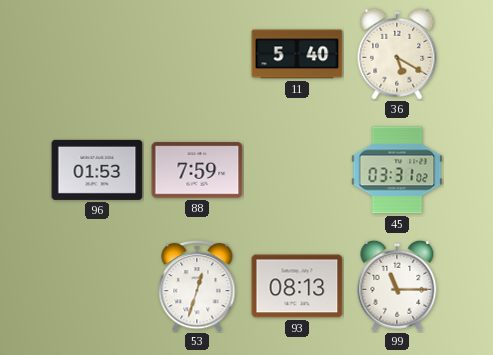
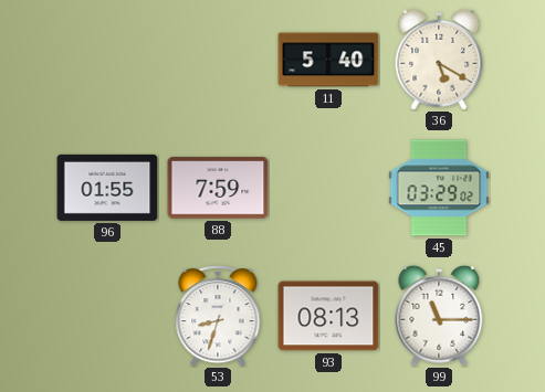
96: 01:53 -> 01:55
45: 03:31 -> 03:29
53: 12:33 -> 8:33
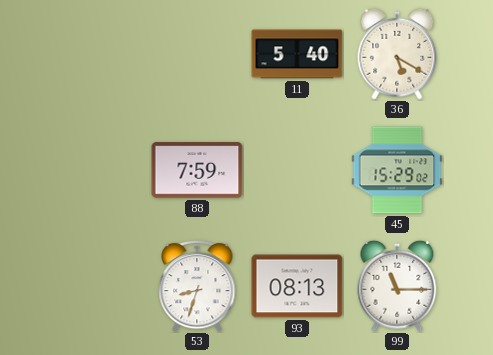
96: 01:55 -> none
45: 03:29 -> 15:29
